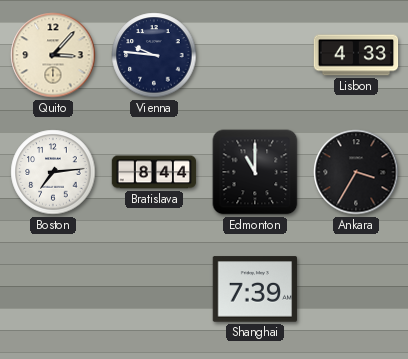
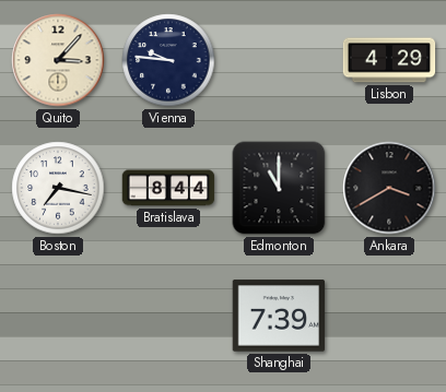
Lisbon: 4:33 -> 4:29
Boston: 7:14 -> 7:17
Ankara: 3:35 -> 3:40
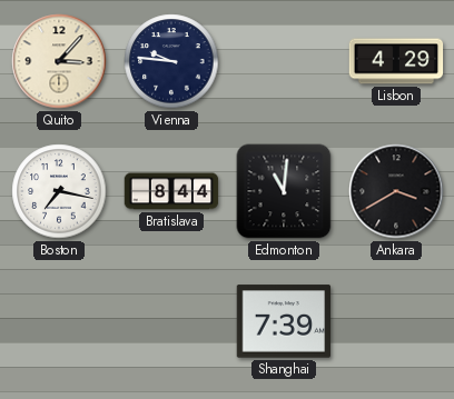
Edmonton: 11:00 -> 11:01
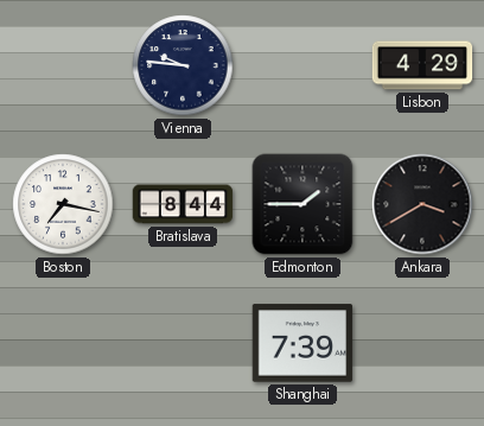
Quito: 3:07 -> none
Edmonton: 11:01 -> 1:45
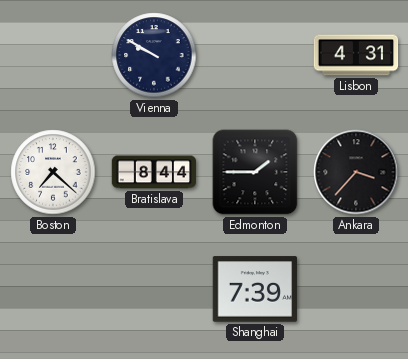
Vienna: 9:46 -> 9:50
Lisbon: 4:29 -> 4:31
Boston: 7:17 -> 7:22
Ankara: 3:40 -> 3:37
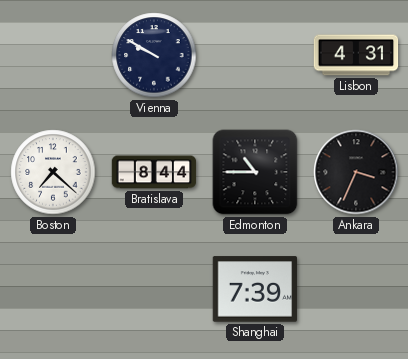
Edmonton: 1:45 -> 10:45
Ankara: 3:37 -> 3:34
